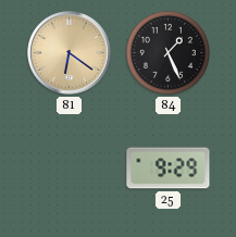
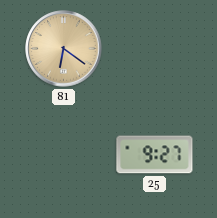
84: 1:26 -> none
25: 9:29 -> 9:27
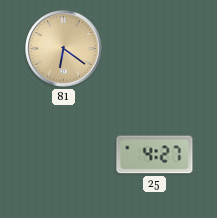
25: 9:27 -> 4:27
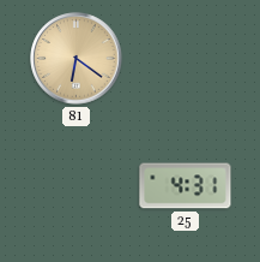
25: 4:27 -> 4:31
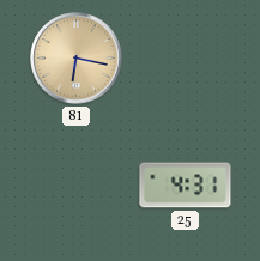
81: 6:21 -> 6:17
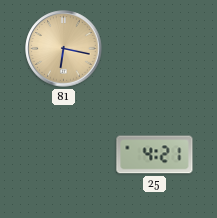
25: 4:31 -> 4:21
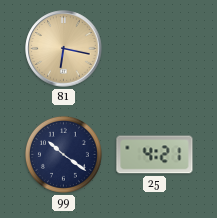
99: none -> 10:21
